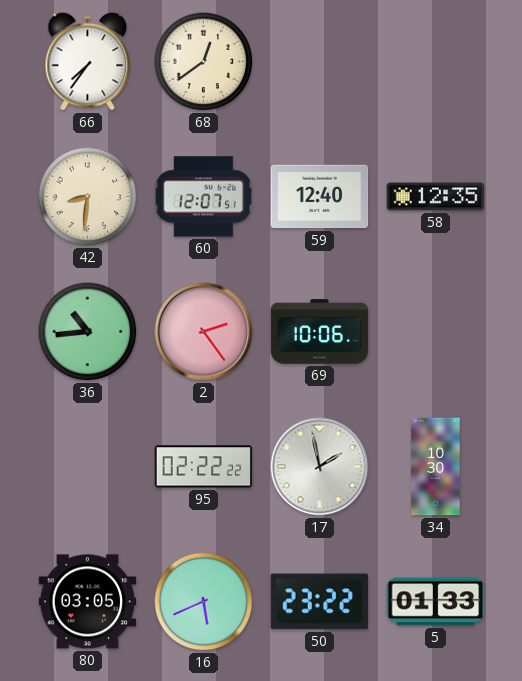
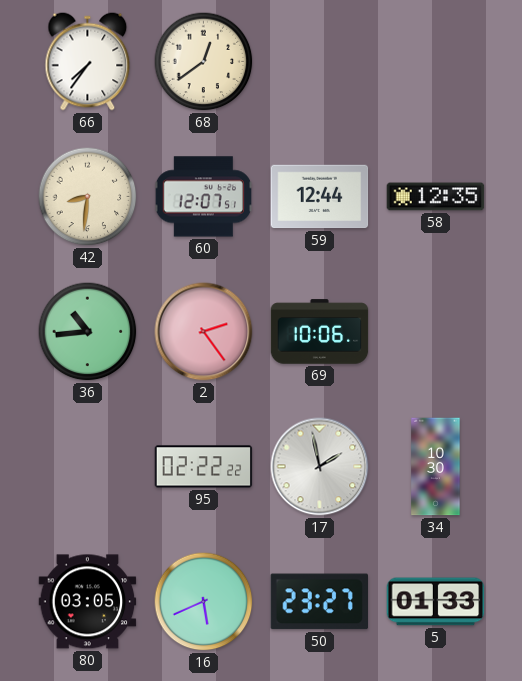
59: 12:40 -> 12:44
50: 23:22 -> 23:27
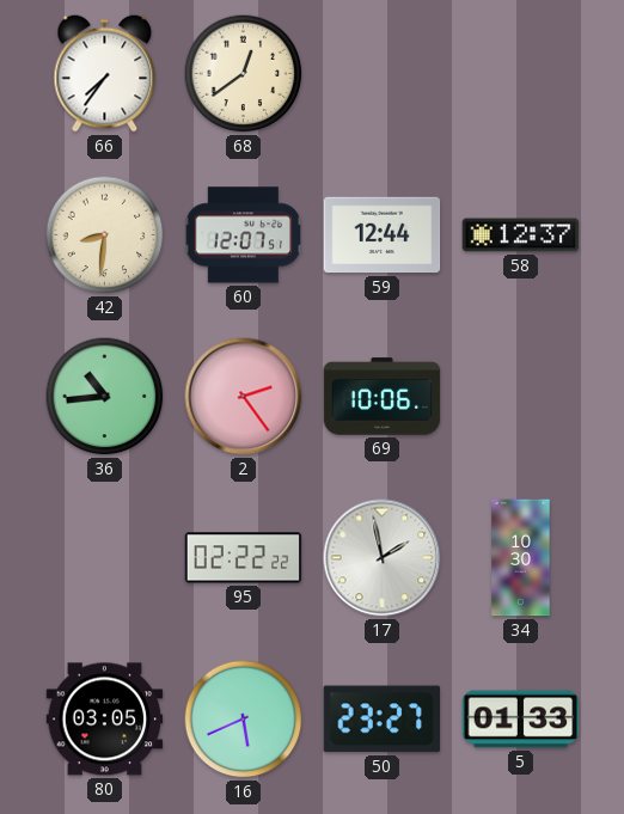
58: 12:35 -> 12:37
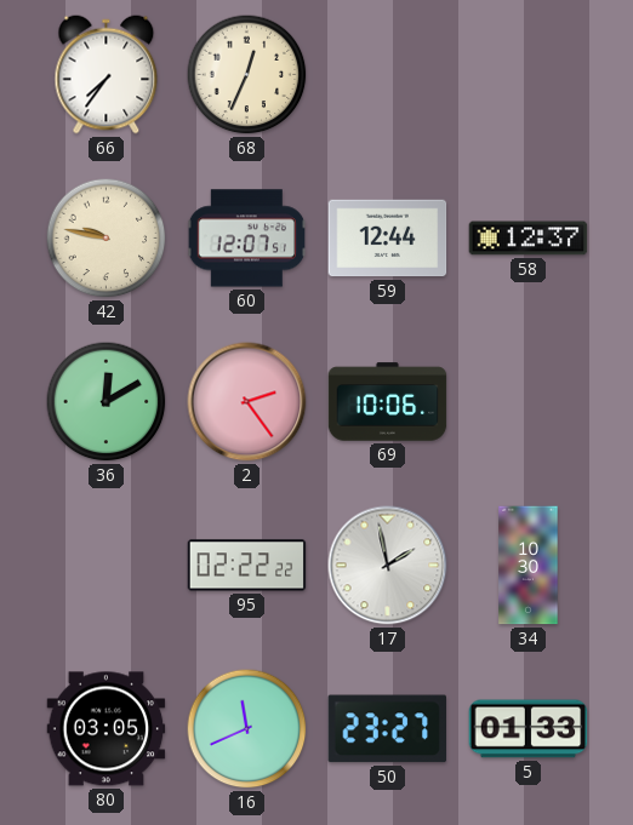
68: 12:39 -> 12:34
42: 8:31 -> 9:47
36: 10:44 -> 12:10
16: 5:41 -> 11:41
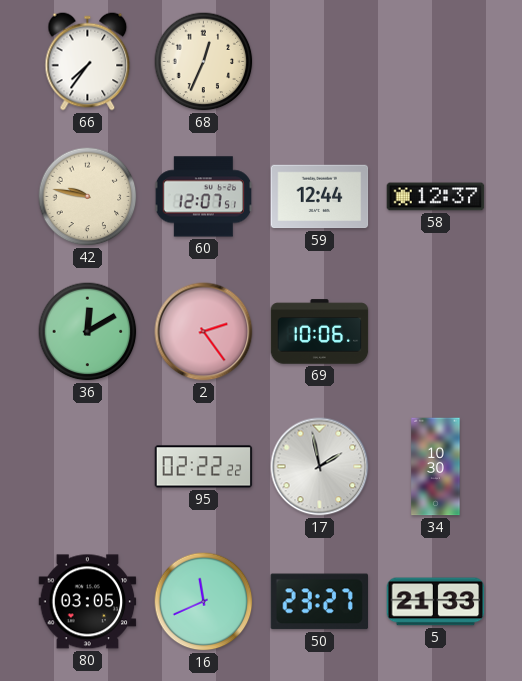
5: 01:33 -> 21:33
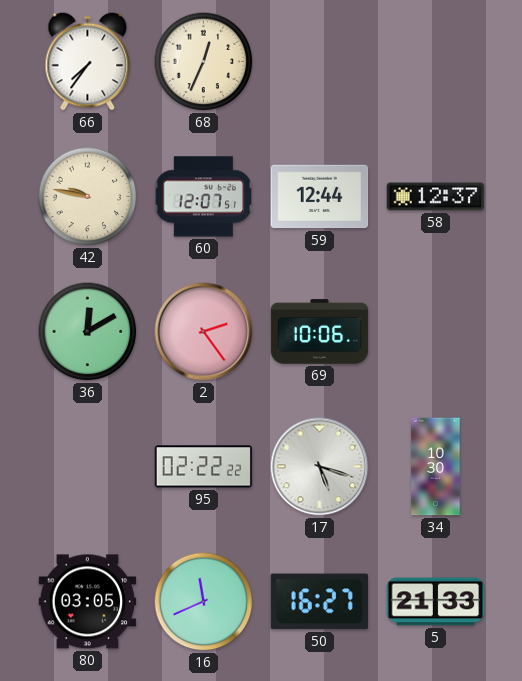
17: 1:58 -> 5:18
50: 23:27 -> 16:27
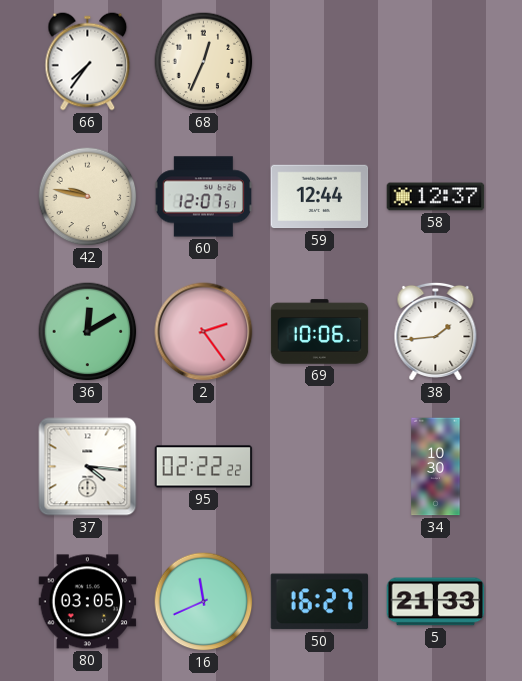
38: none -> 1:44
37: none -> 4:16
17: 5:18 -> none
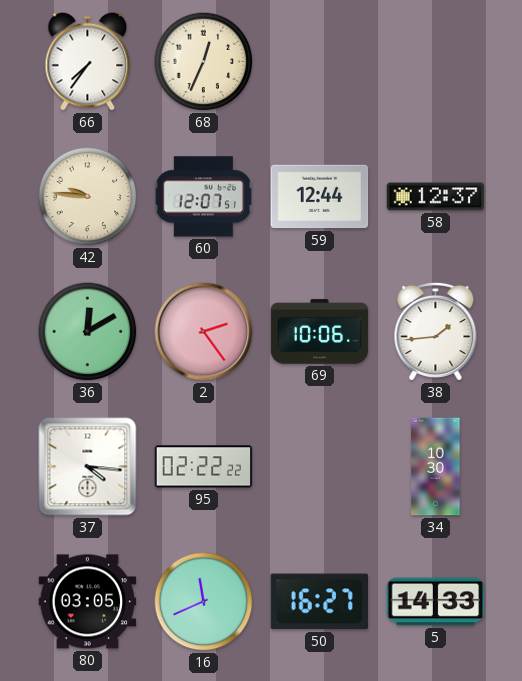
42: 9:47 -> 9:46
5: 21:33 -> 14:33
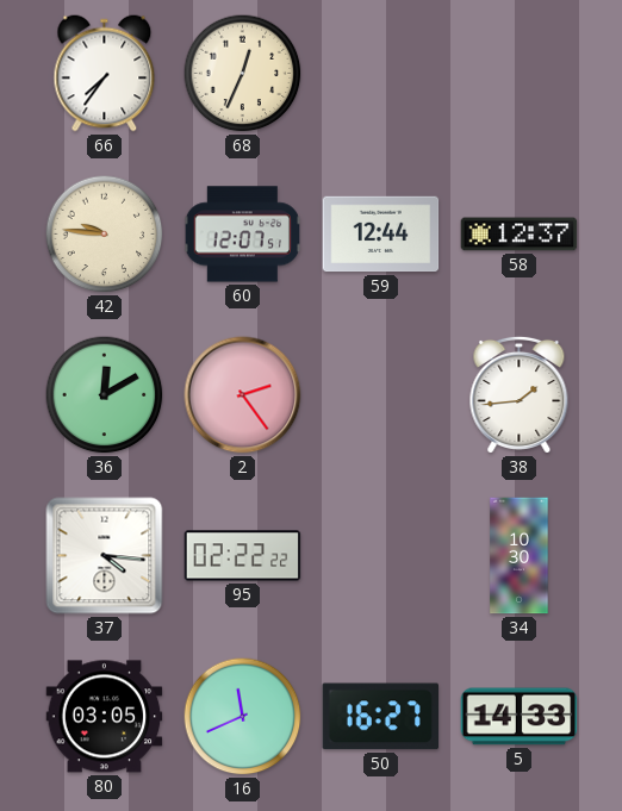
69: 10:06 -> none
